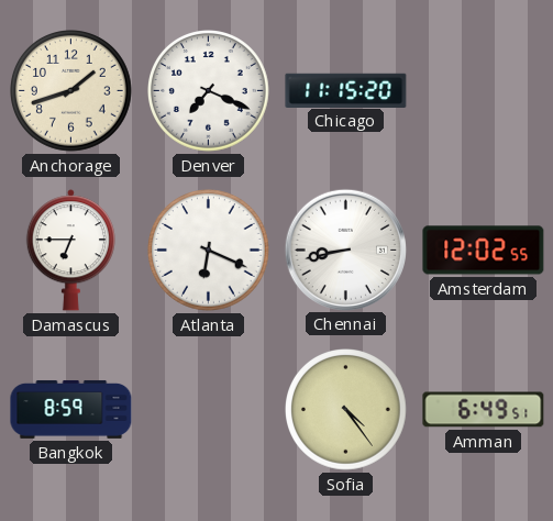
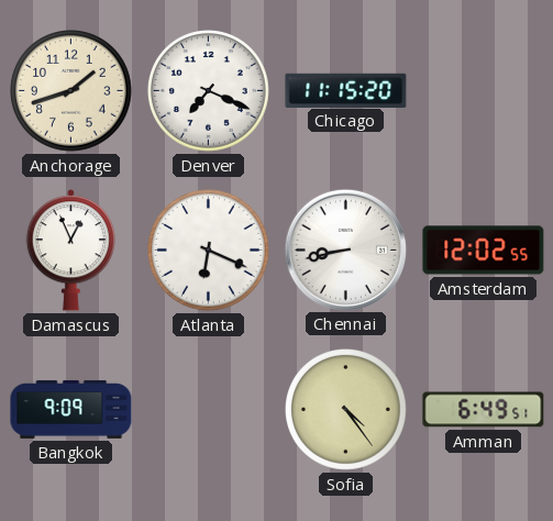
Damascus: 6:45 -> 12:56
Bangkok: 8:59 -> 9:09
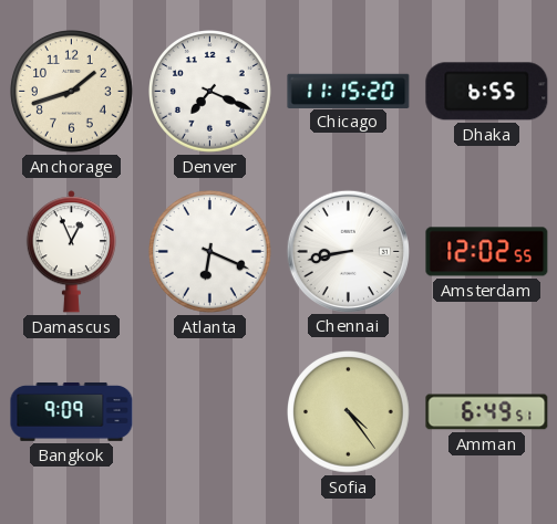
Dhaka: none -> 6:55
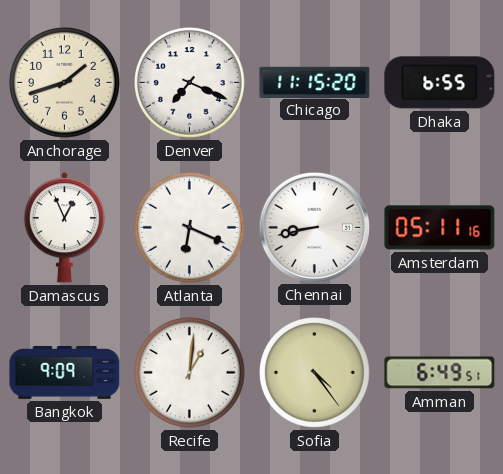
Amsterdam: 12:02 -> 05:11
Recife: none -> 1:01
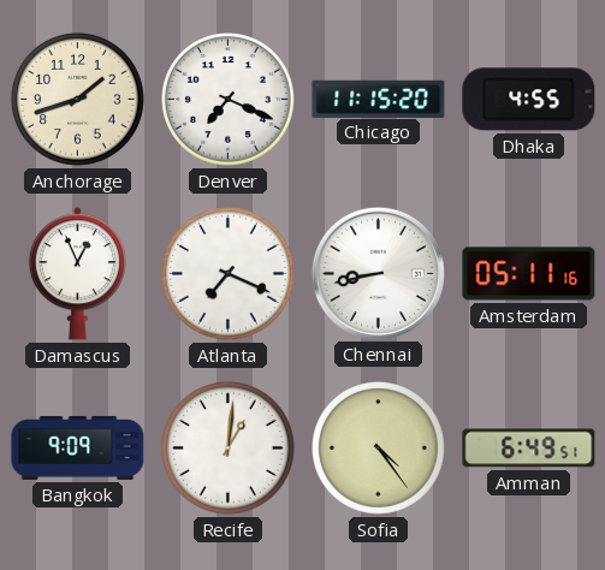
Dhaka: 6:55 -> 4:55
Atlanta: 6:19 -> 7:19
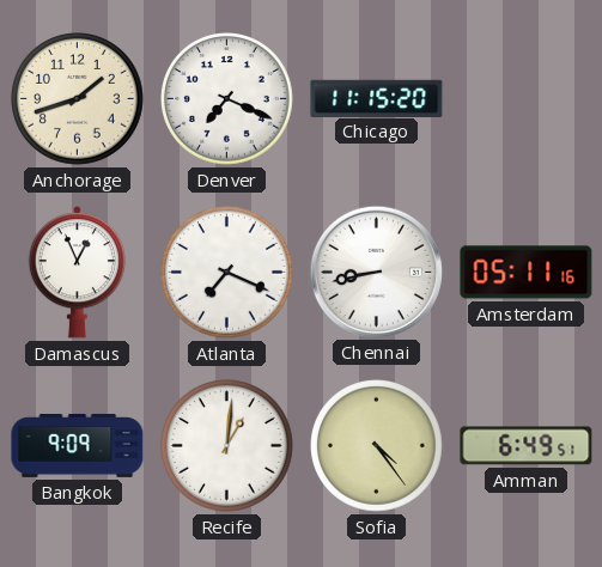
Dhaka: 4:55 -> none
